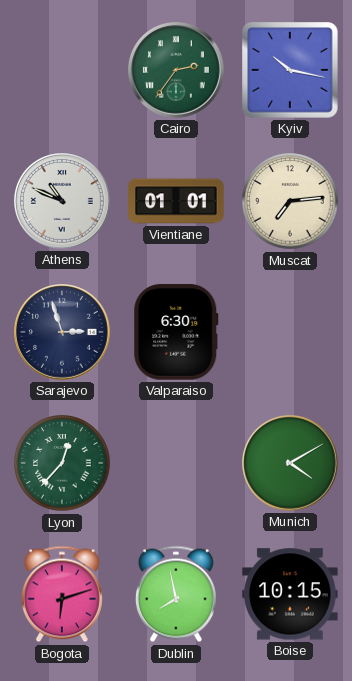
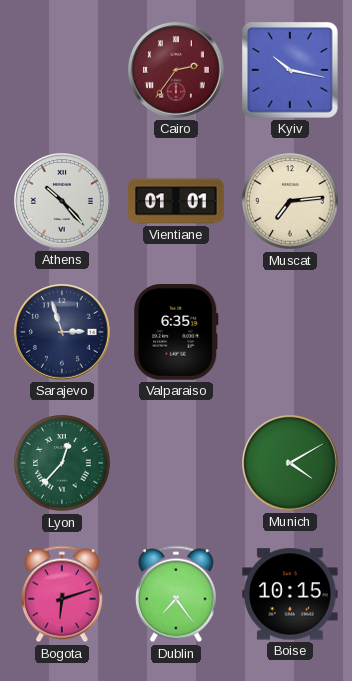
Cairo dial: green -> burgundy
Athens: 10:49 -> 10:23
Valparaiso: 6:30 -> 6:35
Dublin: 7:58 -> 7:24
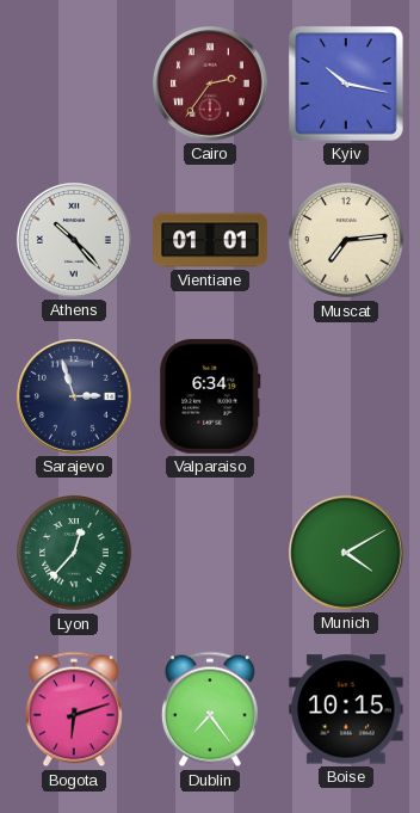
Valparaiso: 6:35 -> 6:34
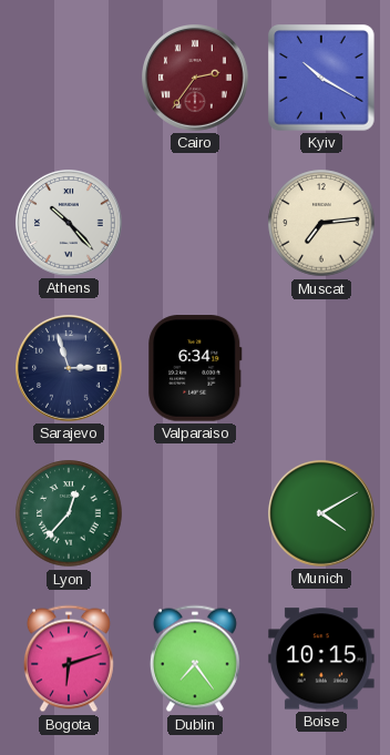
Kyiv: 10:17 -> 10:20
Vientiane: 01:01 -> none
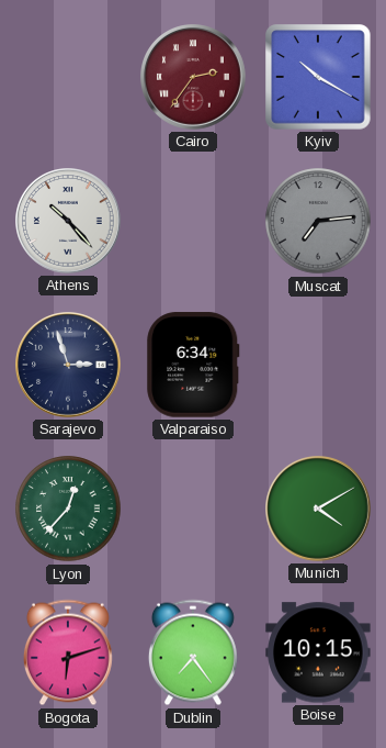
Muscat dial: cream -> grey
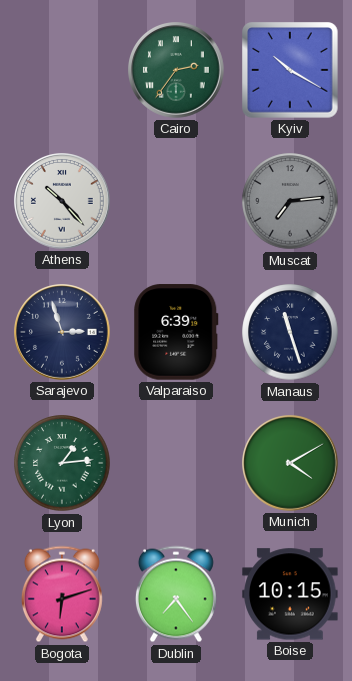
Cairo dial: burgundy -> green
Valparaiso: 6:34 -> 6:39
Manaus: none -> 11:27
Lyon: 12:37 -> 1:14
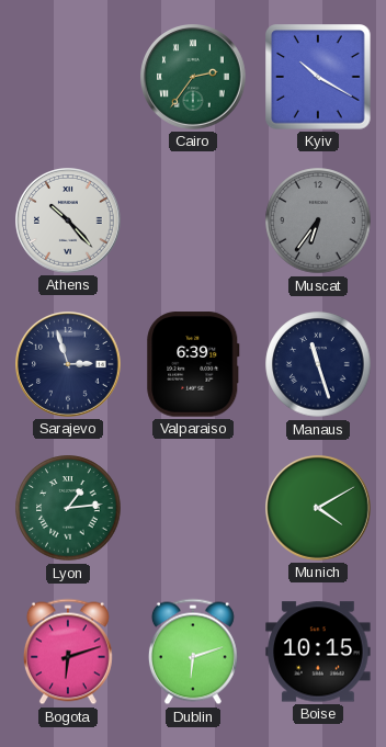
Muscat: 7:14 -> 6:36
Dublin: 7:24 -> 6:12
